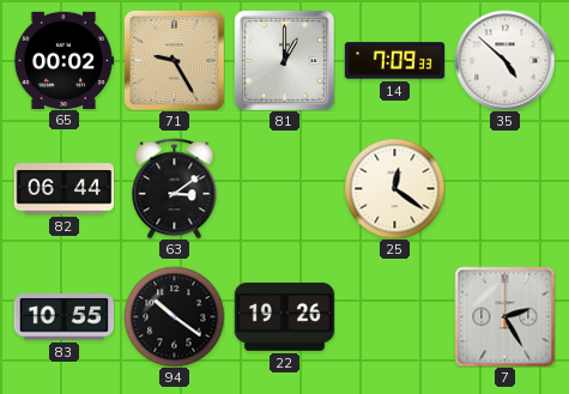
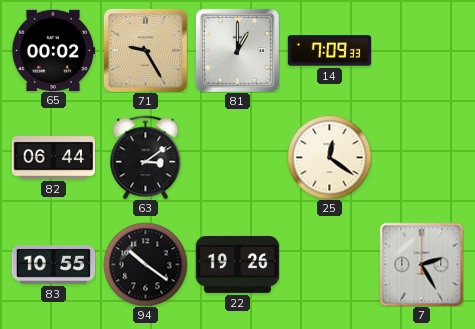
35: 4:52 -> none
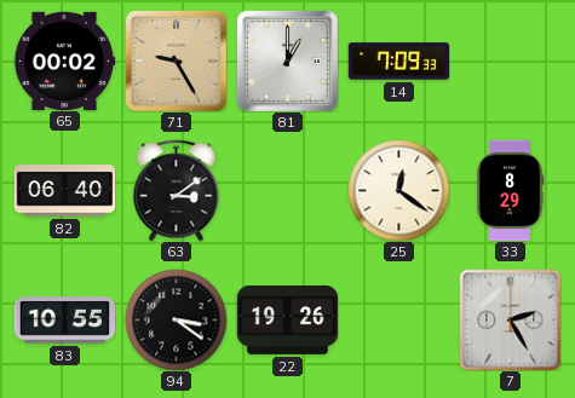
82: 06:44 -> 06:40
33: none -> 8:29
94: 10:21 -> 3:21
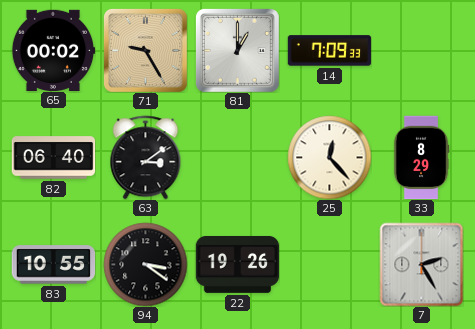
25: 12:21 -> 12:23
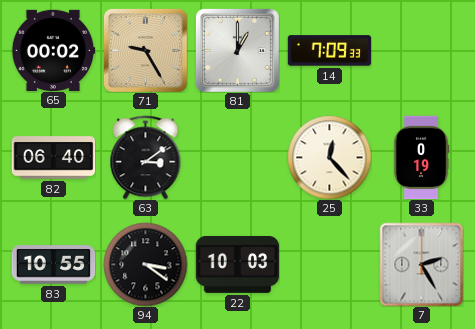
33: 8:29 -> 0:19
22: 19:26 -> 10:03
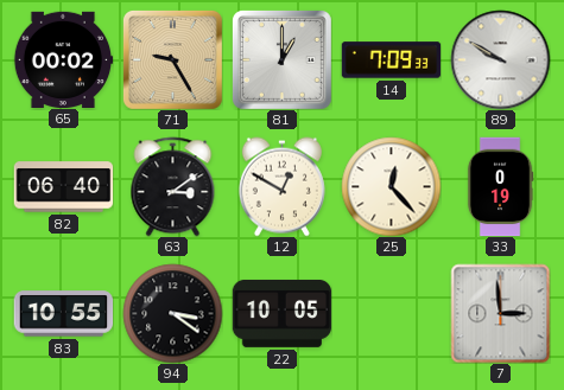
89: none -> 9:50
12: none -> 12:50
22: 10:03 -> 10:05
7: 2:25 -> 2:59
